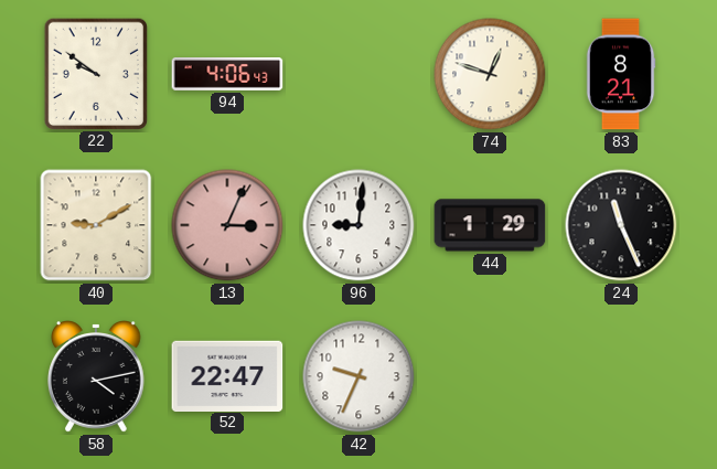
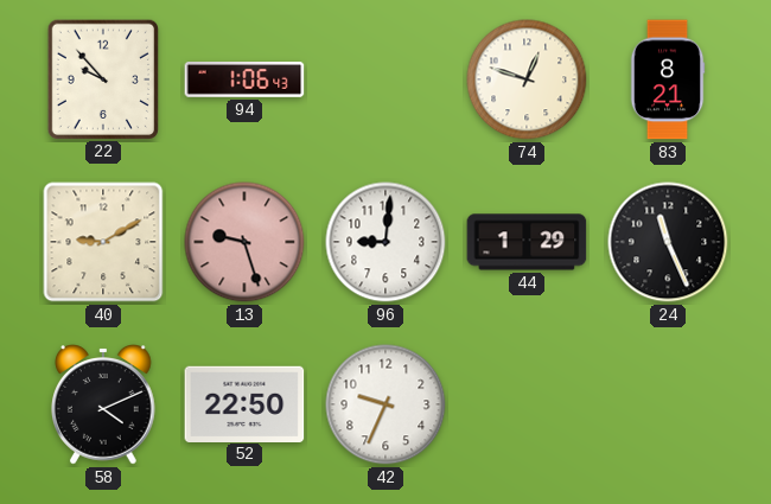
22: 9:51 -> 9:53
94: 4:06 -> 1:06
13: 3:04 -> 9:27
58: 4:13 -> 4:11
52: 22:47 -> 22:50
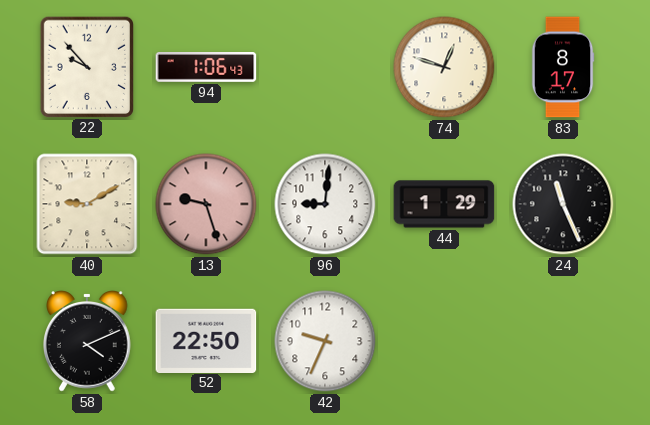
83: 8:21 -> 8:17
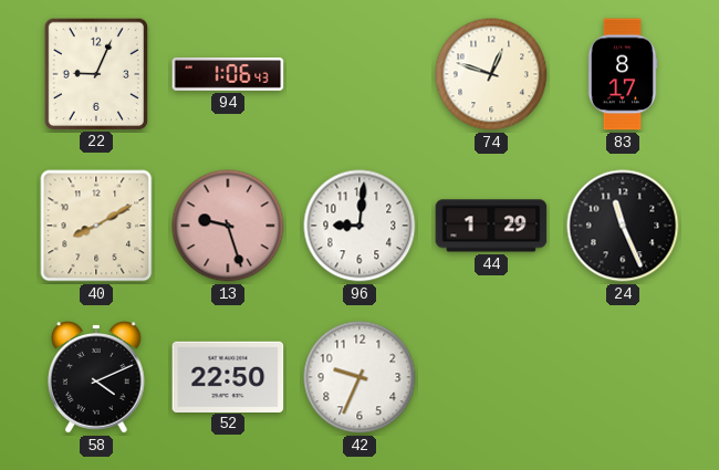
22: 9:53 -> 9:04
40: 9:10 -> 8:10
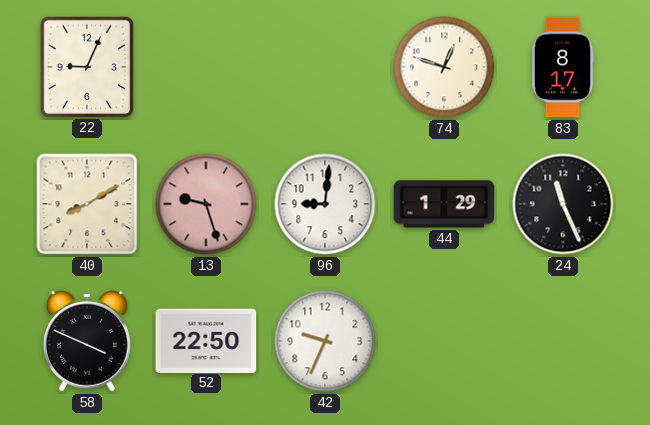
94: 1:06 -> none
58: 4:11 -> 3:49
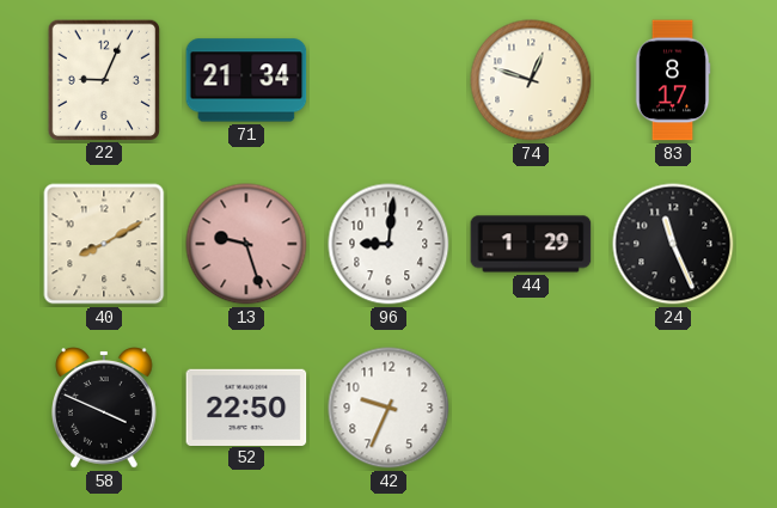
71: none -> 21:34
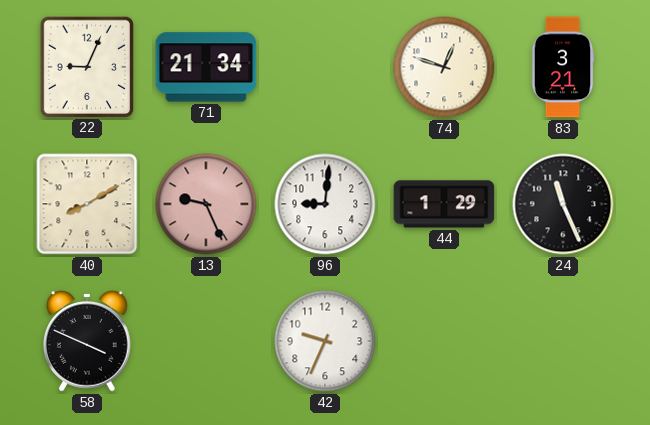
83: 8:17 -> 3:21
13: 9:27 -> 9:26
52: 22:50 -> none
